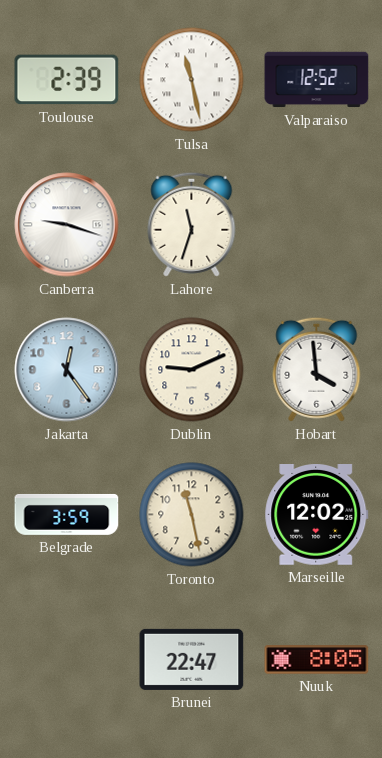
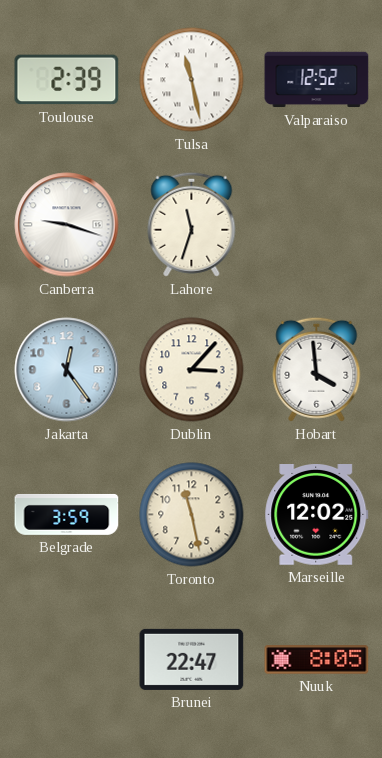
Dublin: 9:11 -> 3:07
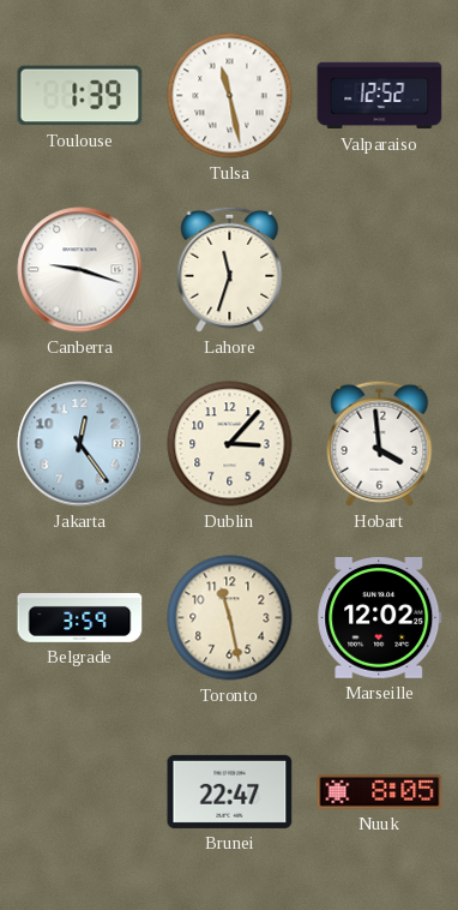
Toulouse: 2:39 -> 1:39
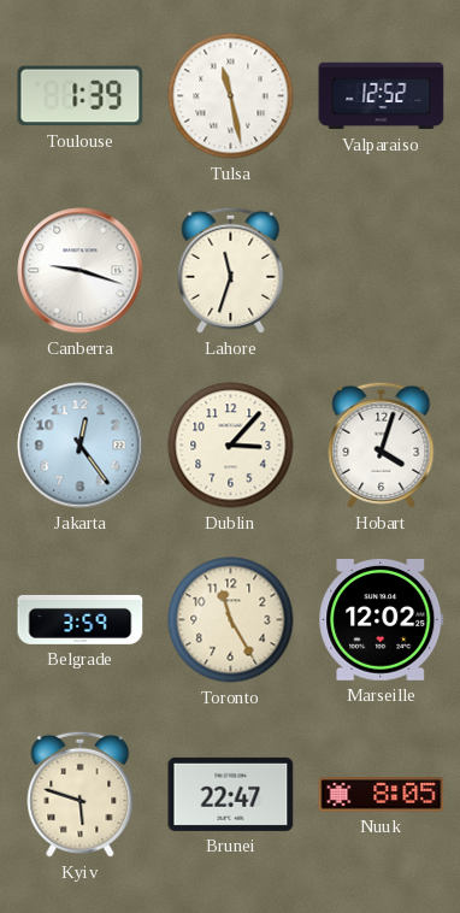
Hobart: 3:59 -> 4:03
Toronto: 11:28 -> 11:25
Kyiv: none -> 5:48
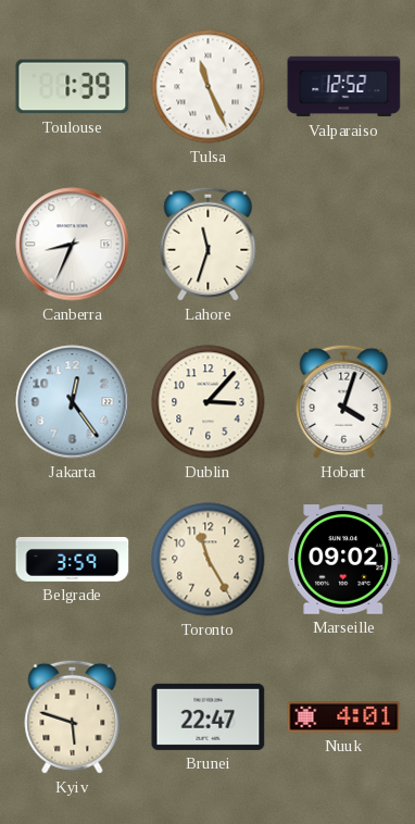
Tulsa: 11:28 -> 11:26
Canberra: 9:18 -> 8:34
Marseille: 12:02 -> 09:02
Nuuk: 8:05 -> 4:01
